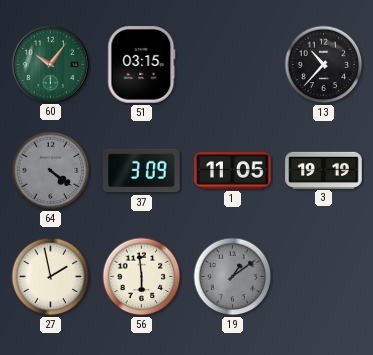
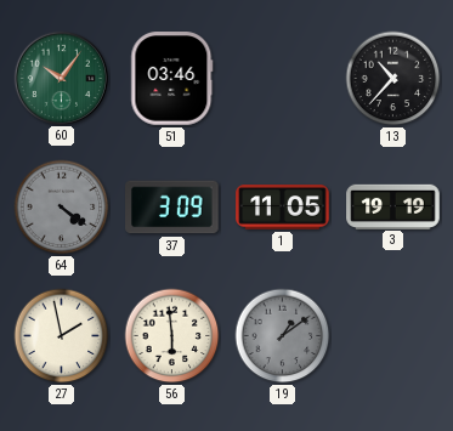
51: 03:15 -> 03:46
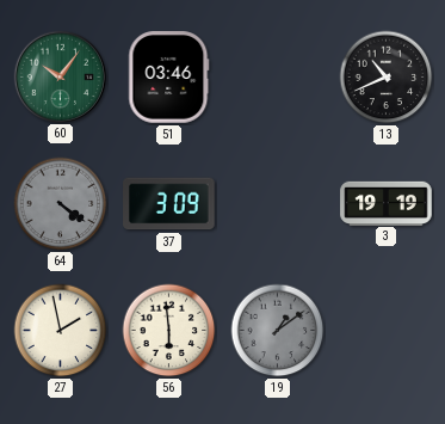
13: 10:37 -> 10:41
1: 11:05 -> none
